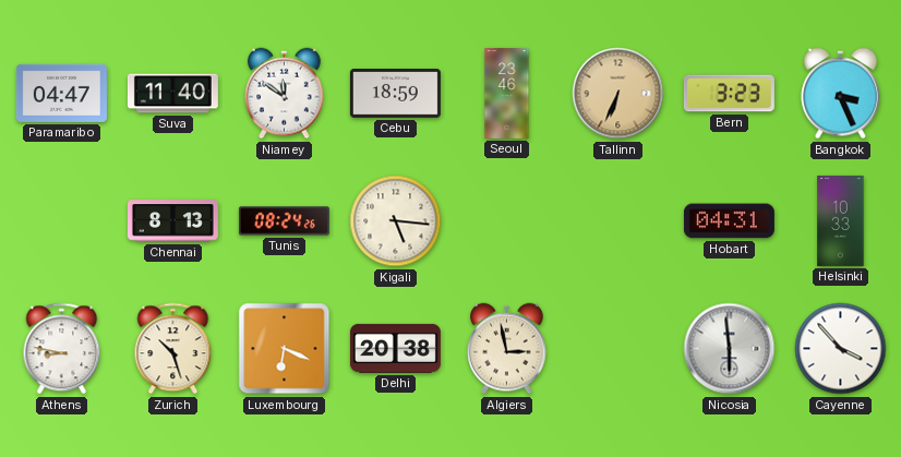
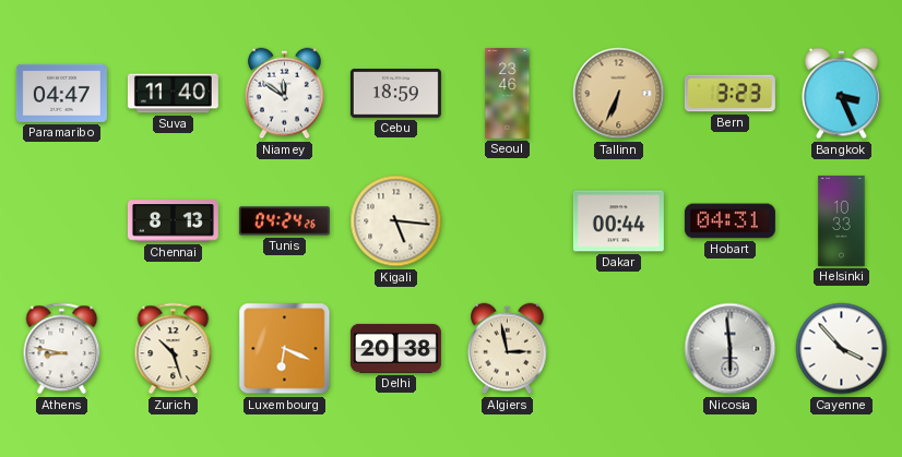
Tunis: 08:24 -> 04:24
Dakar: none -> 00:44
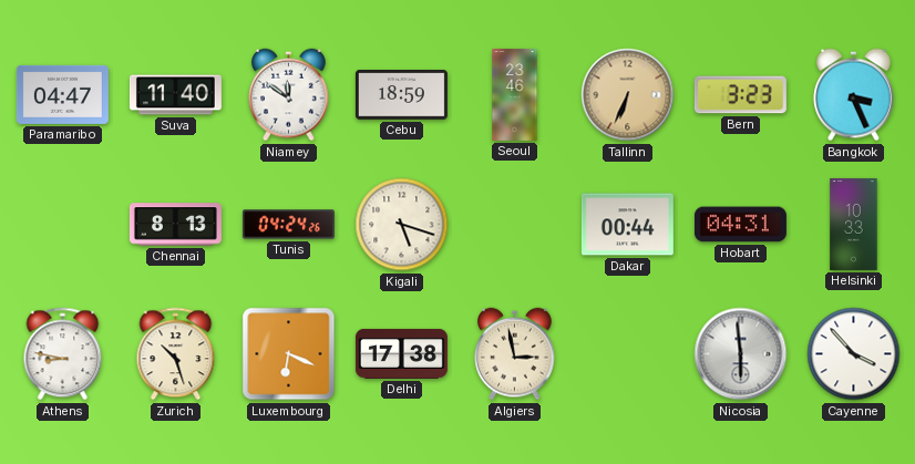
Kigali: 5:16 -> 5:18
Delhi: 20:38 -> 17:38
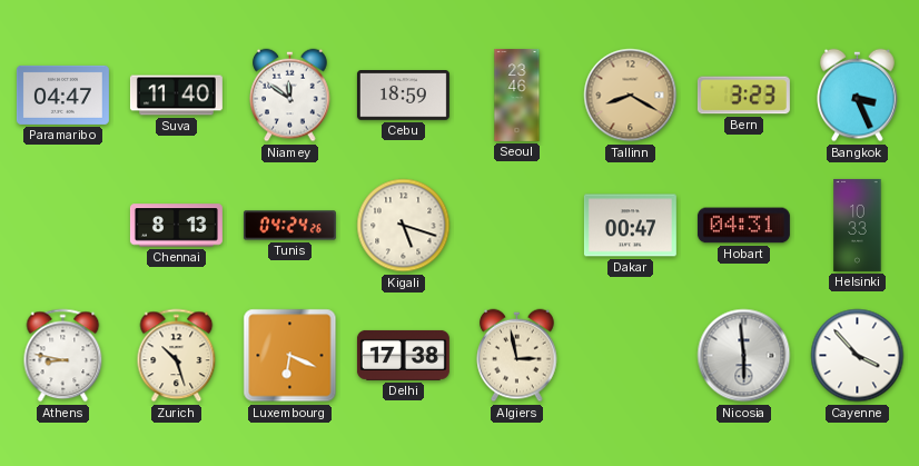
Tallinn: 6:34 -> 8:20
Dakar: 00:44 -> 00:47
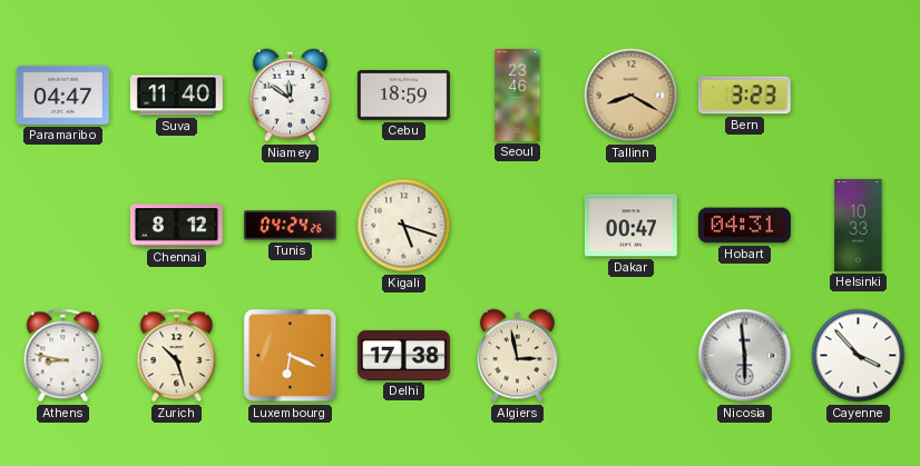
Bangkok: 3:26 -> none
Chennai: 8:13 -> 8:12
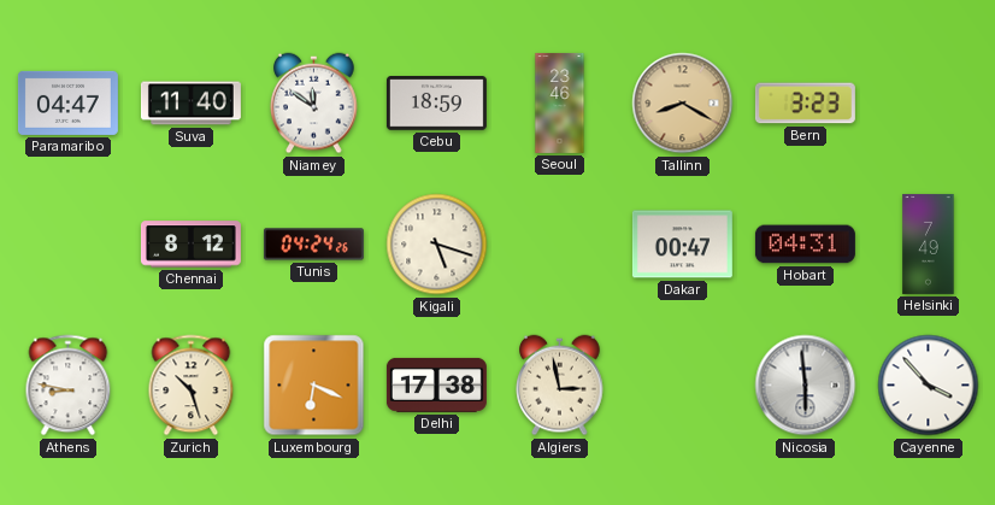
Helsinki: 10:33 -> 7:49
